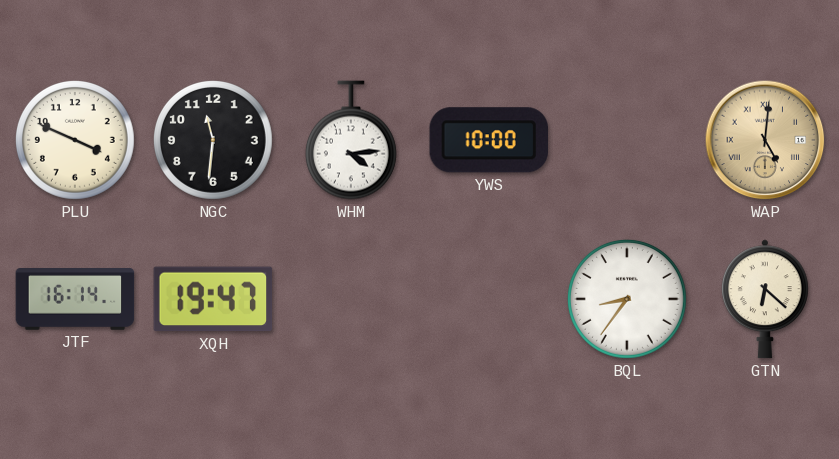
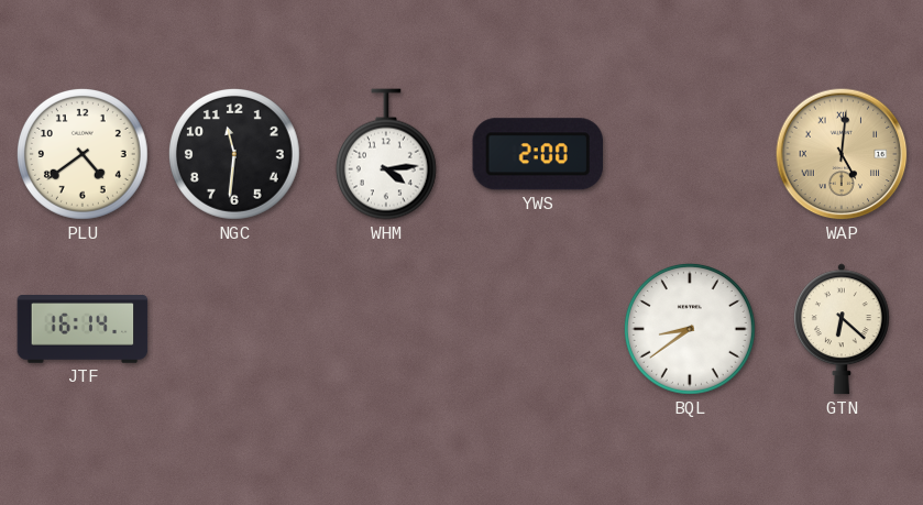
PLU: 3:49 -> 4:39
YWS: 10:00 -> 2:00
XQH: 19:47 -> none
BQL: 8:36 -> 8:39
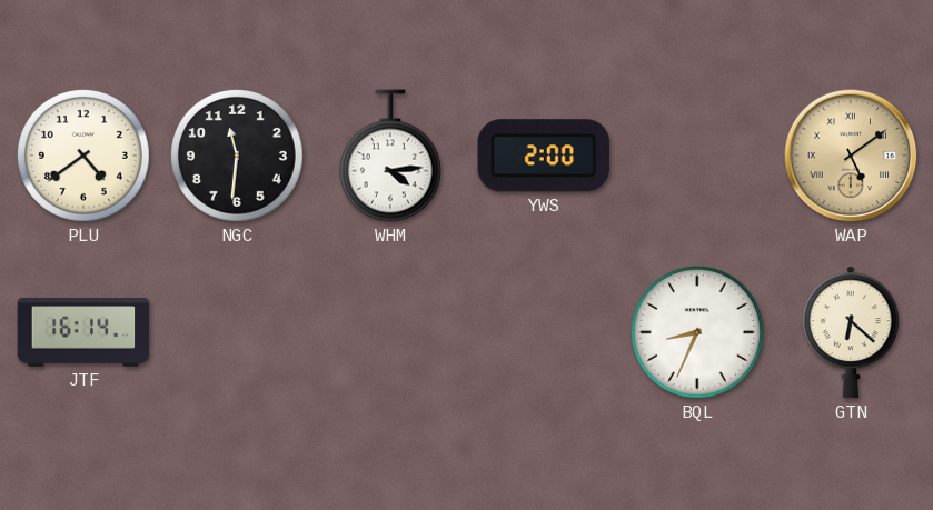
WAP: 5:01 -> 5:09
BQL: 8:39 -> 8:34
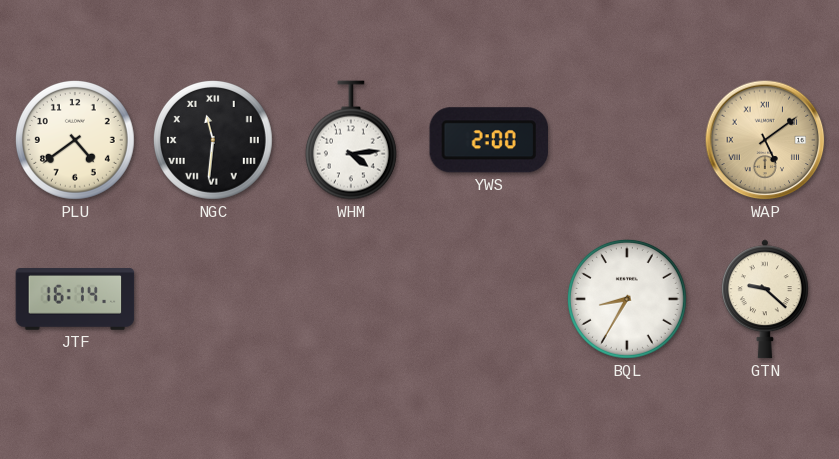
NGC numerals: Arabic -> Roman
BQL: 8:34 -> 8:35
GTN: 6:22 -> 9:22
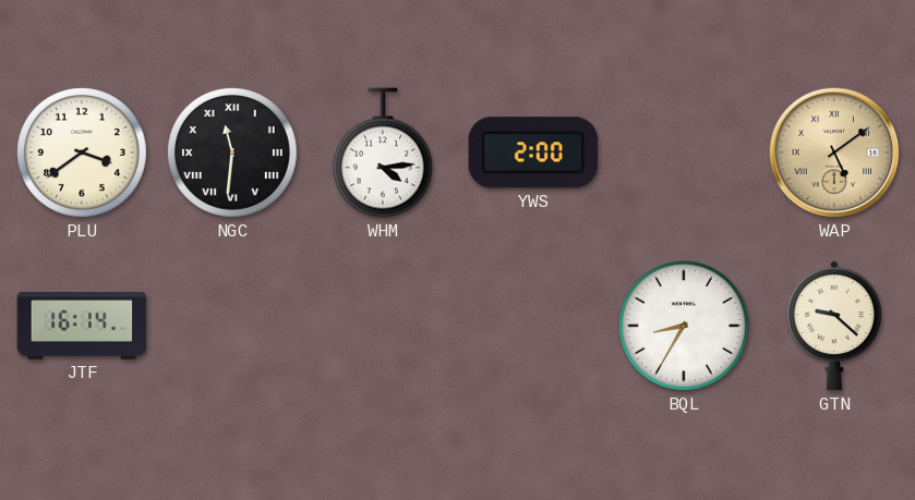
PLU: 4:39 -> 3:39
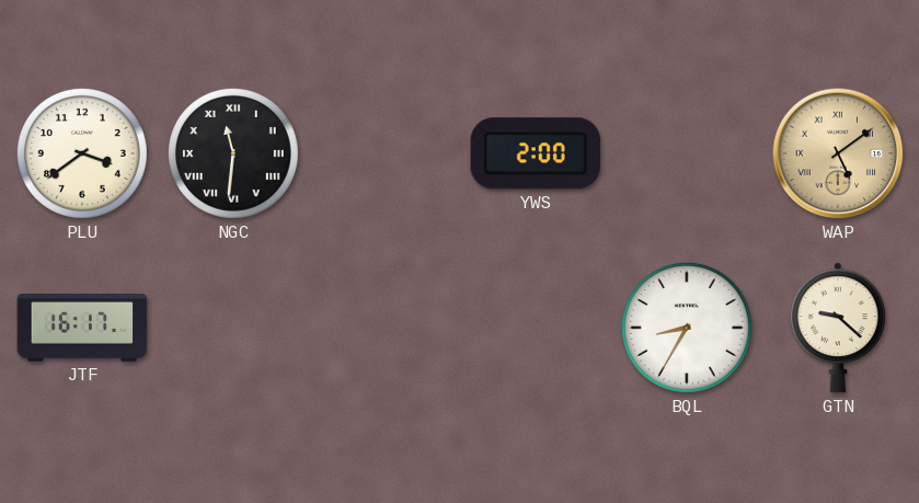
WHM: 4:14 -> none
JTF: 16:14 -> 16:17
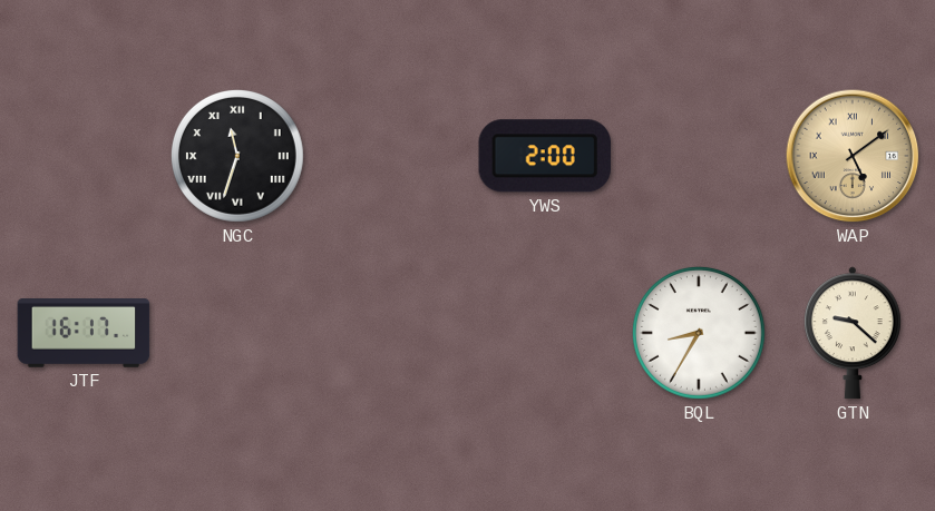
PLU: 3:39 -> none
NGC: 11:31 -> 11:33
